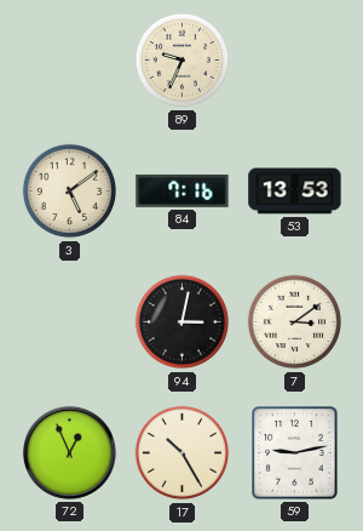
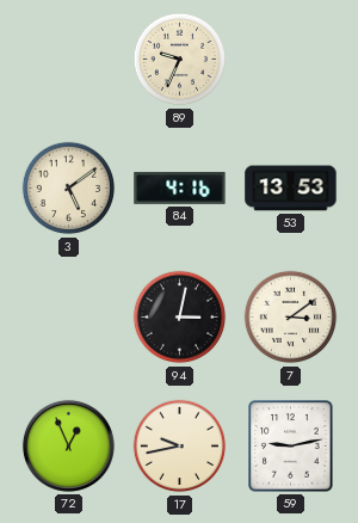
84: 7:16 -> 4:16
17: 10:25 -> 9:43
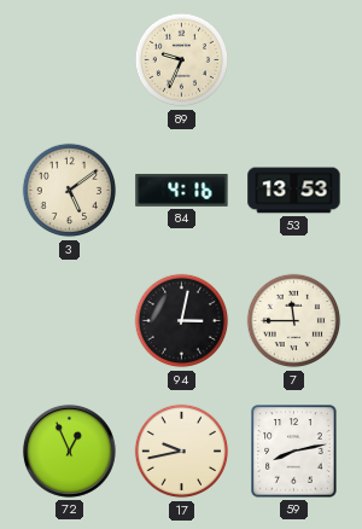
7: 3:09 -> 11:45
59: 9:13 -> 8:13
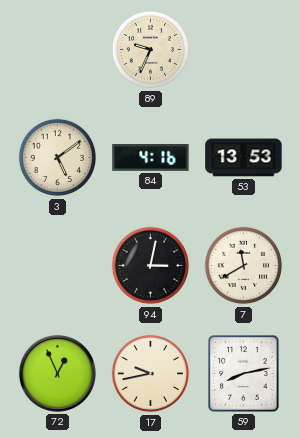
7: 11:45 -> 11:40
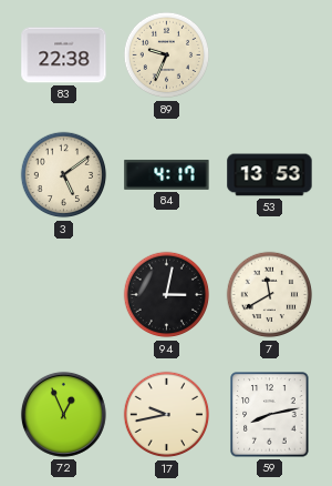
83: none -> 22:38
84: 4:16 -> 4:17
